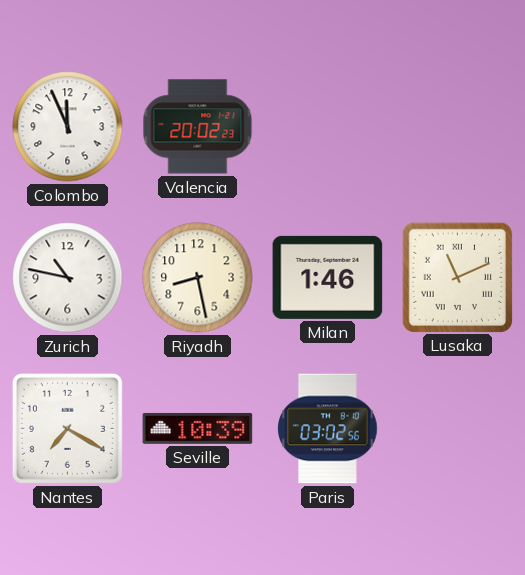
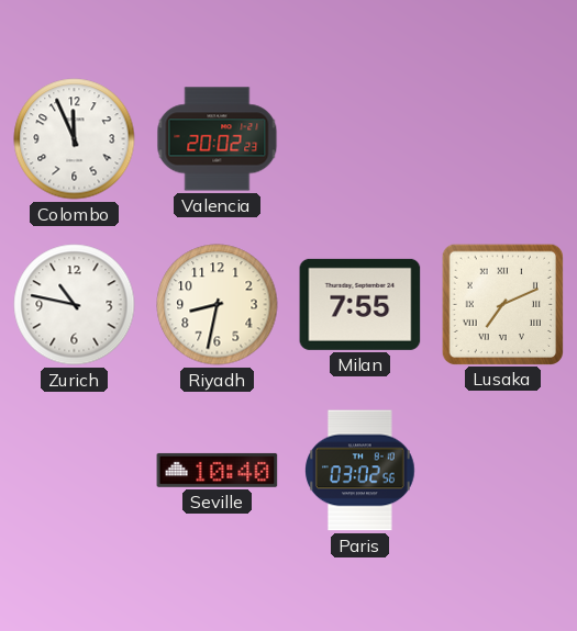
Riyadh: 8:28 -> 8:32
Milan: 1:46 -> 7:55
Lusaka: 11:11 -> 7:11
Nantes: 7:20 -> none
Seville: 10:39 -> 10:40
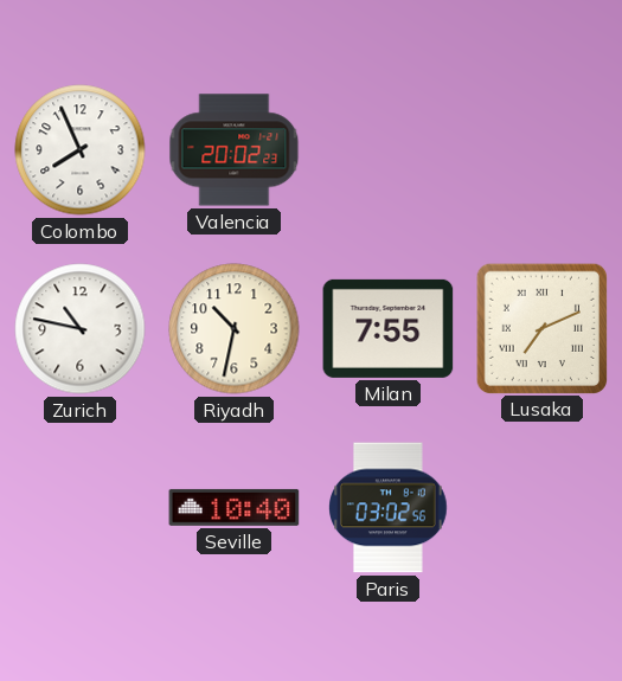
Colombo: 11:56 -> 7:56
Riyadh: 8:32 -> 10:32
